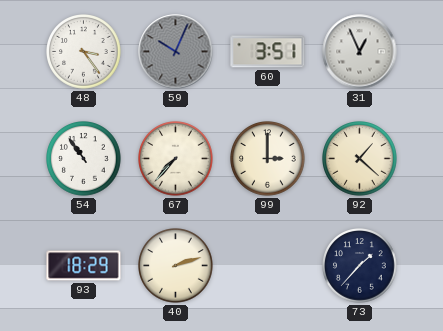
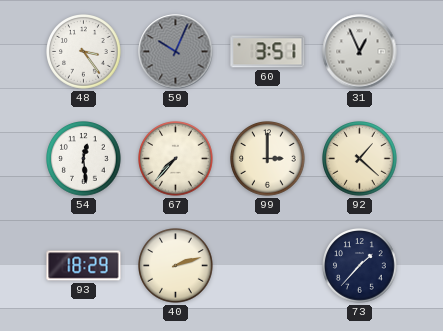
54: 10:54 -> 12:29
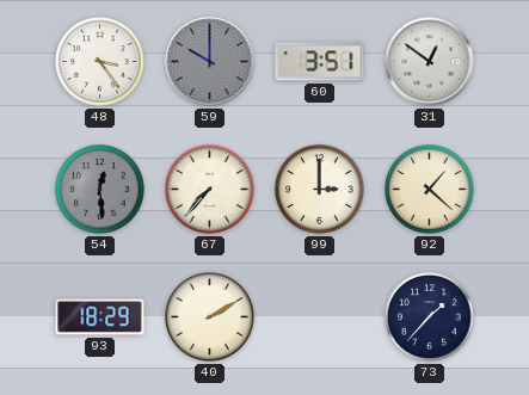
59: 10:04 -> 10:00
31: 12:56 -> 12:51
54 dial: white -> grey
40: 2:12 -> 2:10
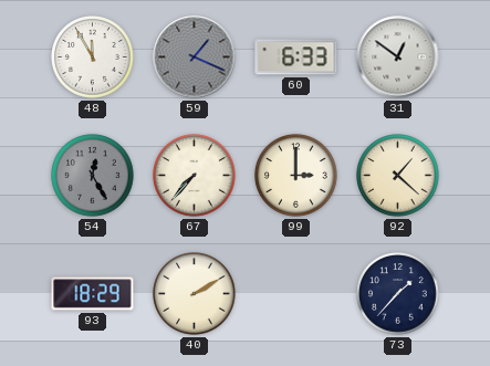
48: 3:24 -> 11:55
59: 10:00 -> 1:19
60: 3:51 -> 6:33
54: 12:29 -> 12:25
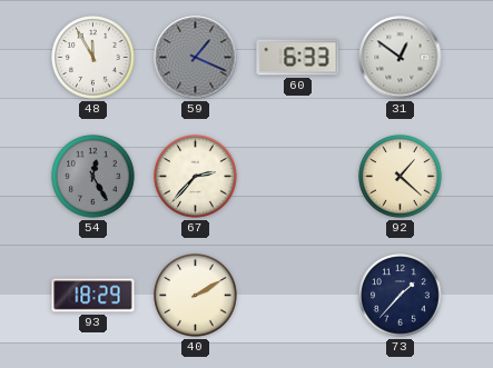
67: 7:37 -> 2:37
99: 3:00 -> none
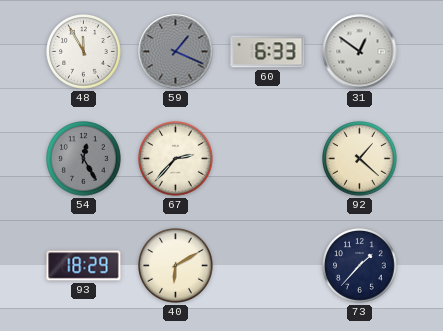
40: 2:10 -> 6:10
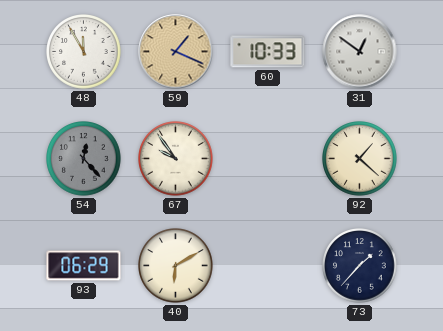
59 dial: grey -> champagne
60: 6:33 -> 10:33
54: 12:25 -> 12:23
67: 2:37 -> 9:54
93: 18:29 -> 06:29
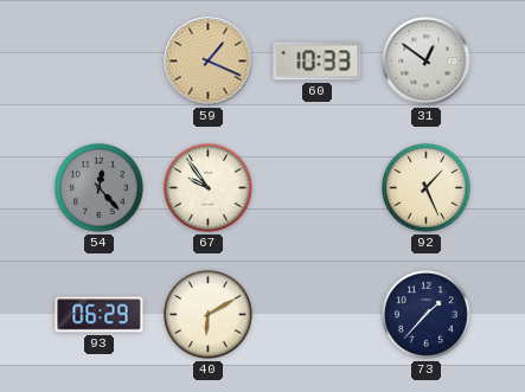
48: 11:55 -> none
92: 1:22 -> 1:26
